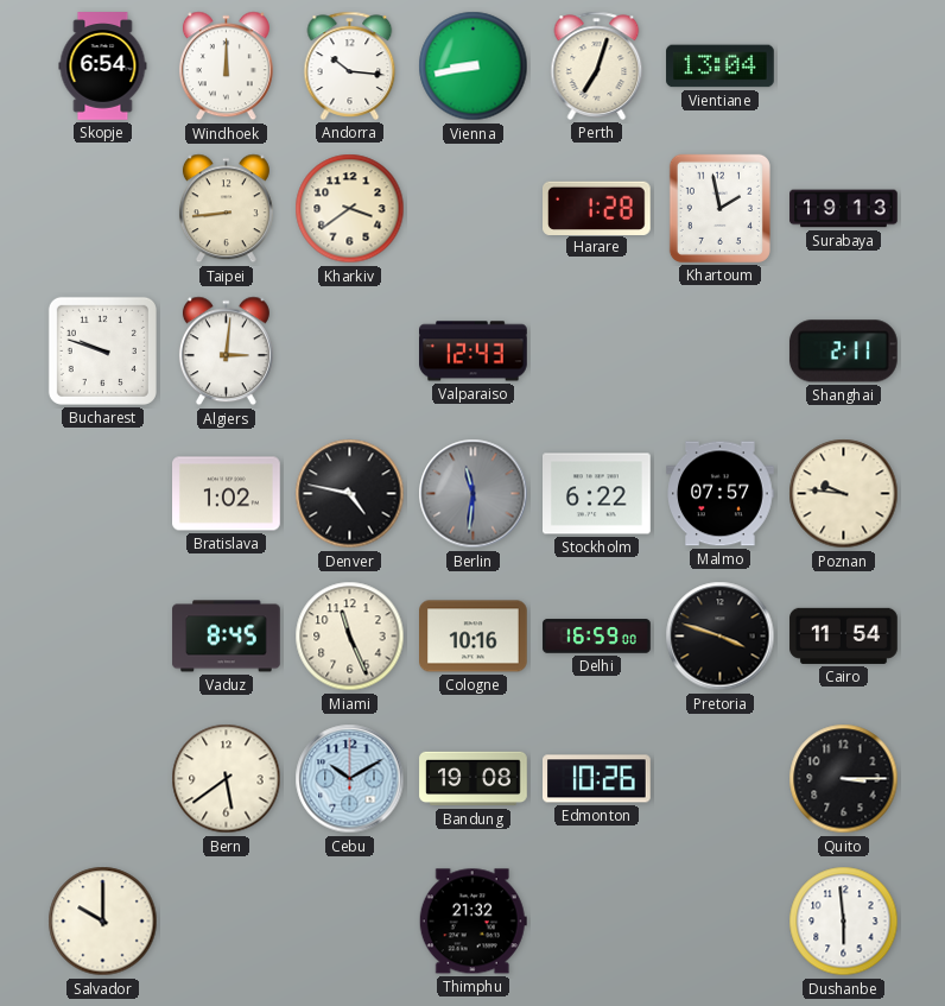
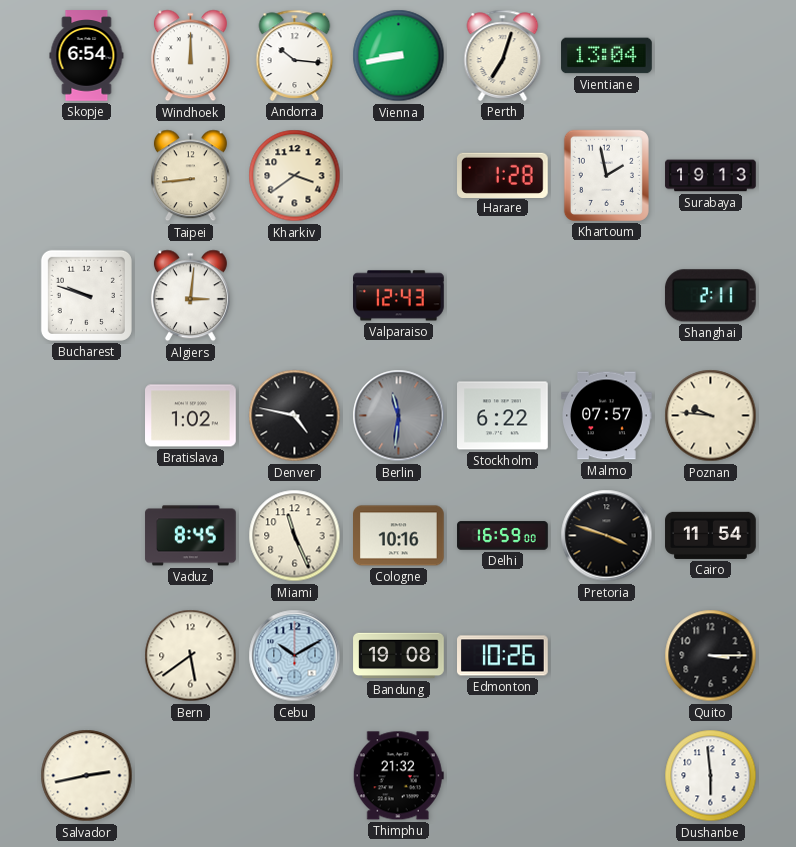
Salvador: 10:00 -> 2:43
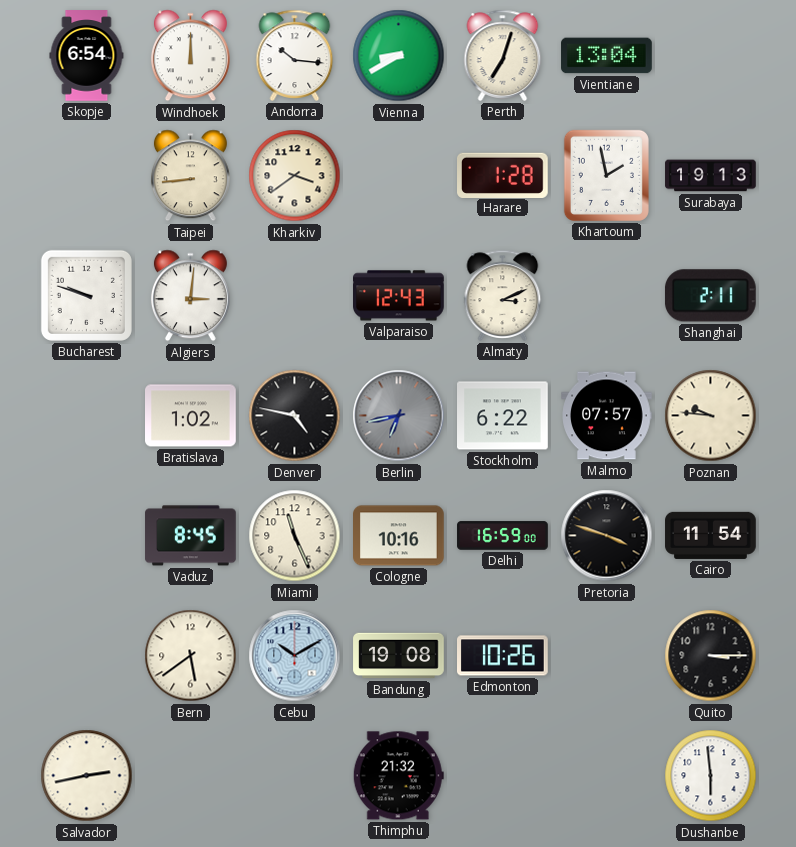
Vienna: 8:43 -> 8:40
Almaty: none -> 3:11
Berlin: 11:31 -> 6:43
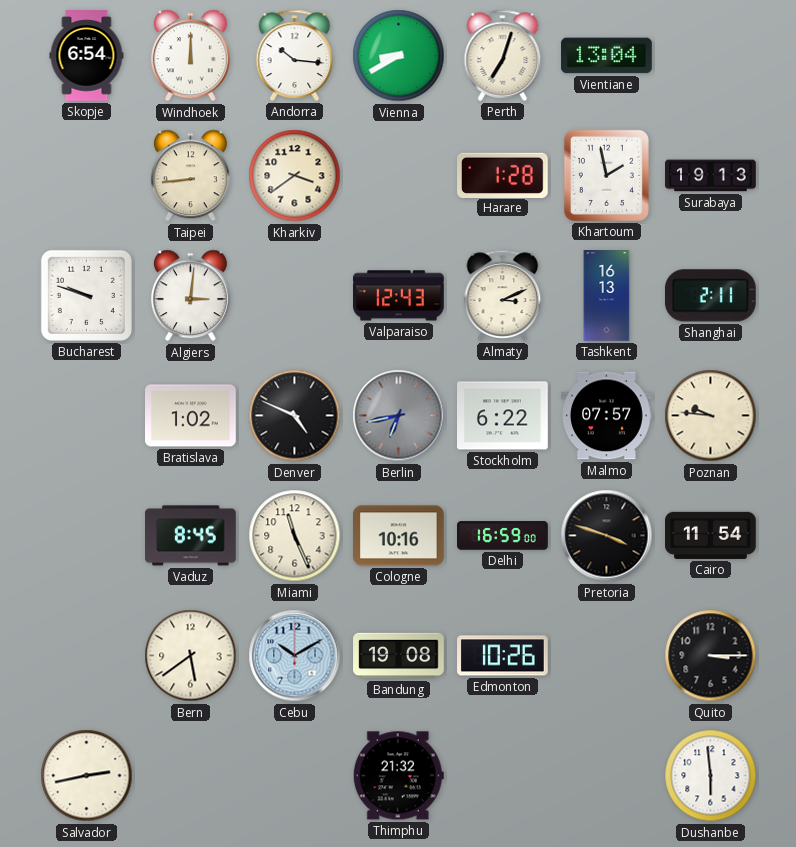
Tashkent: none -> 16:13
Denver: 4:47 -> 4:49
